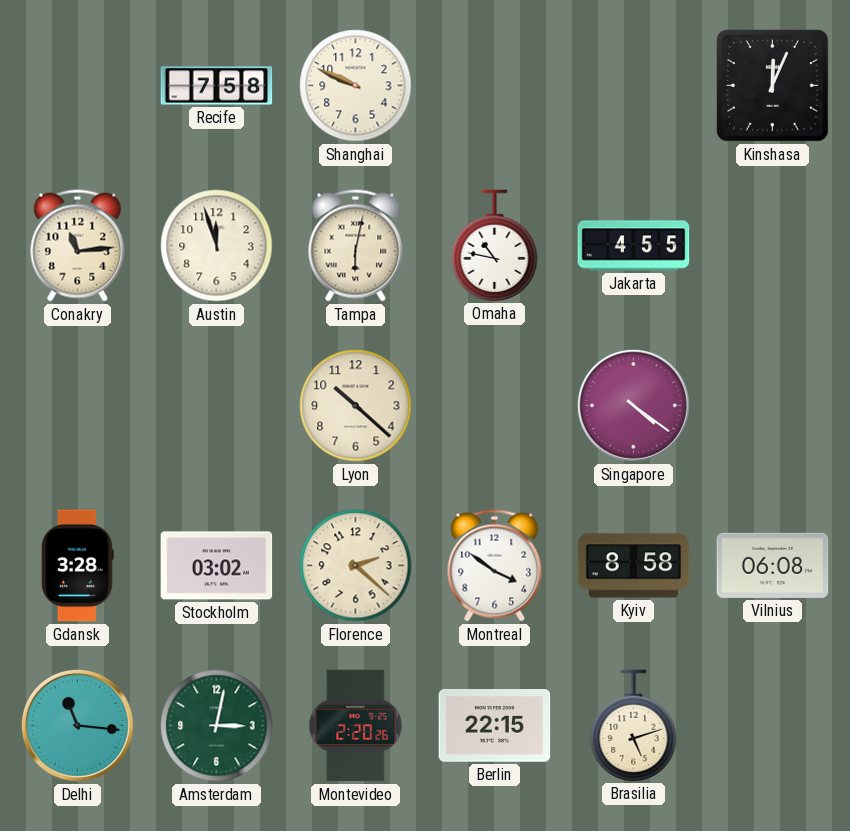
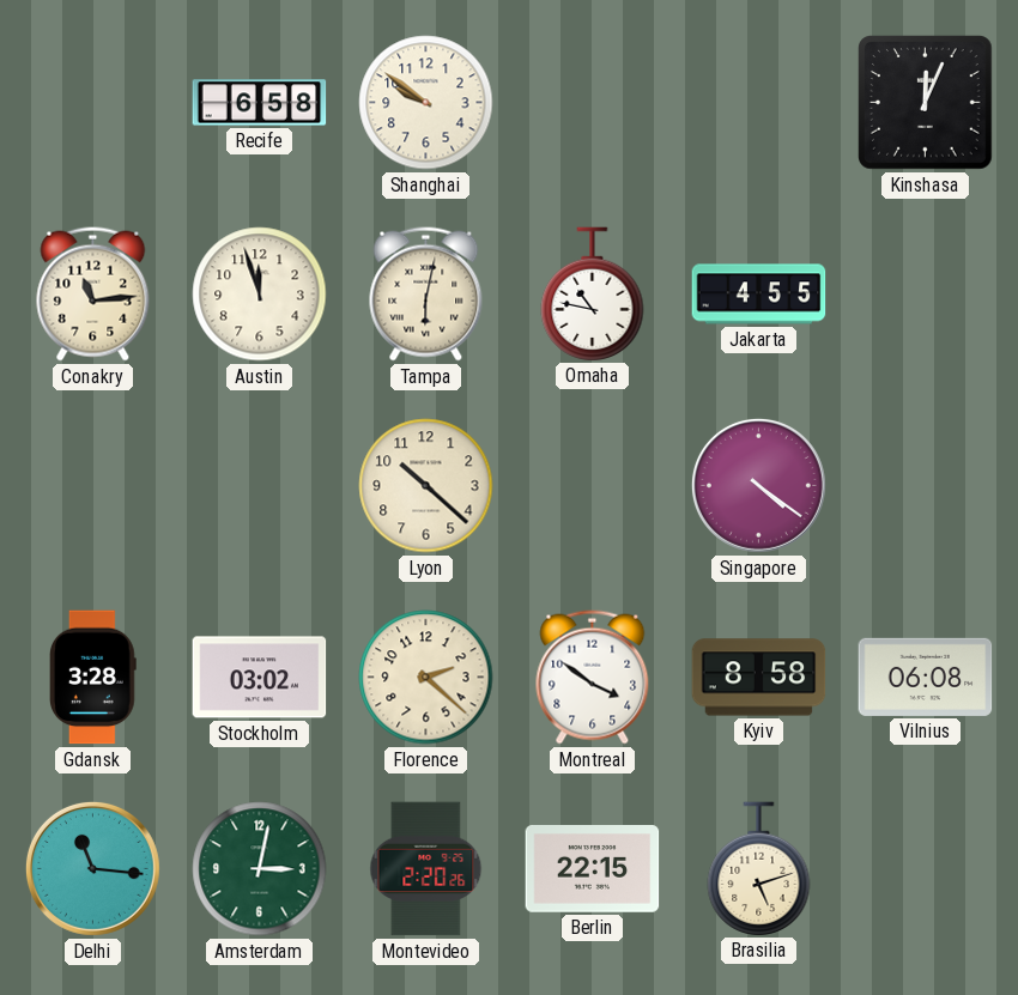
Recife: 7:58 -> 6:58
Shanghai: 9:49 -> 9:51
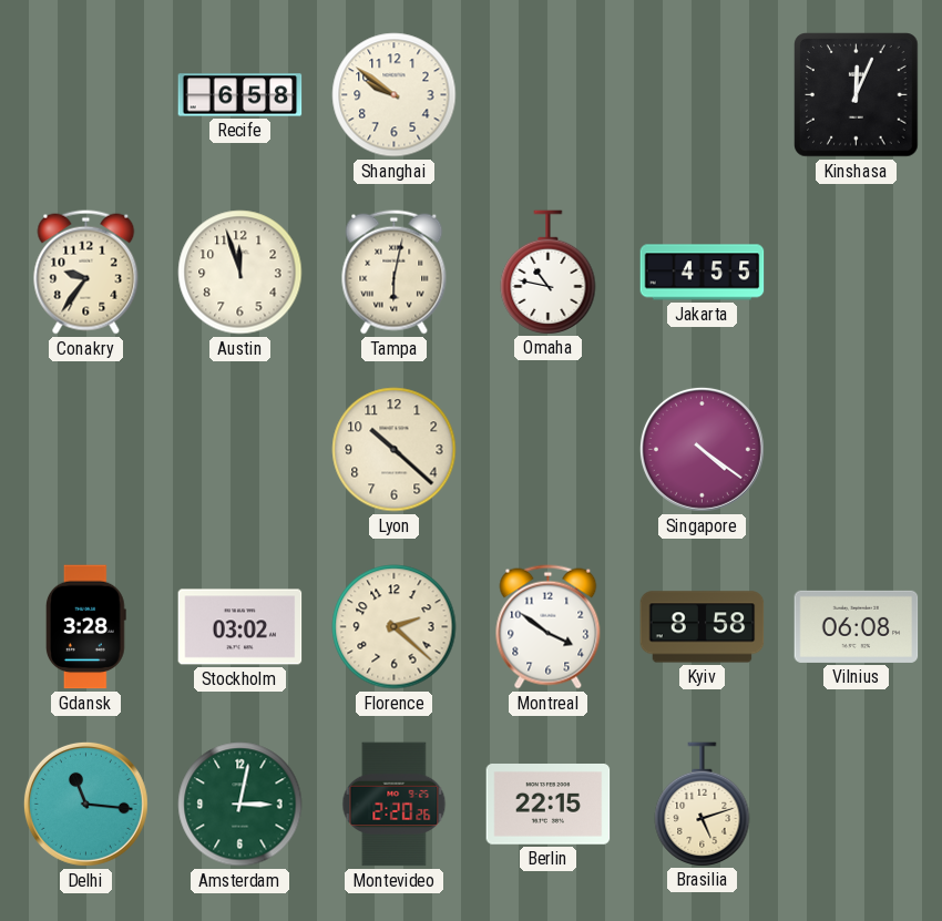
Conakry: 11:14 -> 9:36
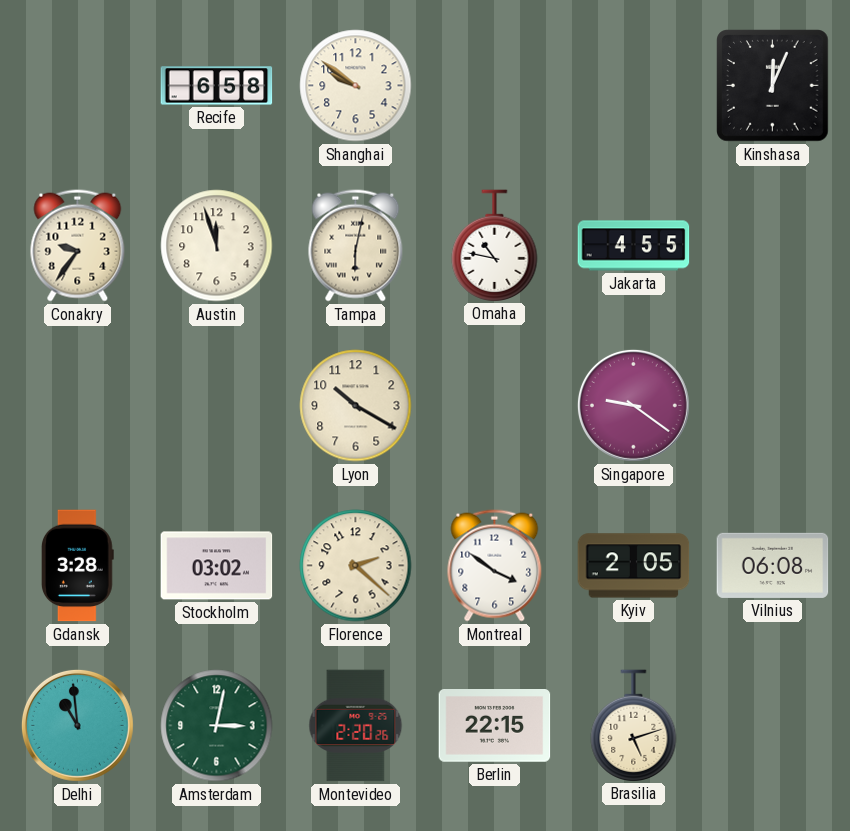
Lyon: 10:22 -> 10:20
Singapore: 4:21 -> 9:21
Kyiv: 8:58 -> 2:05
Delhi: 11:16 -> 10:59
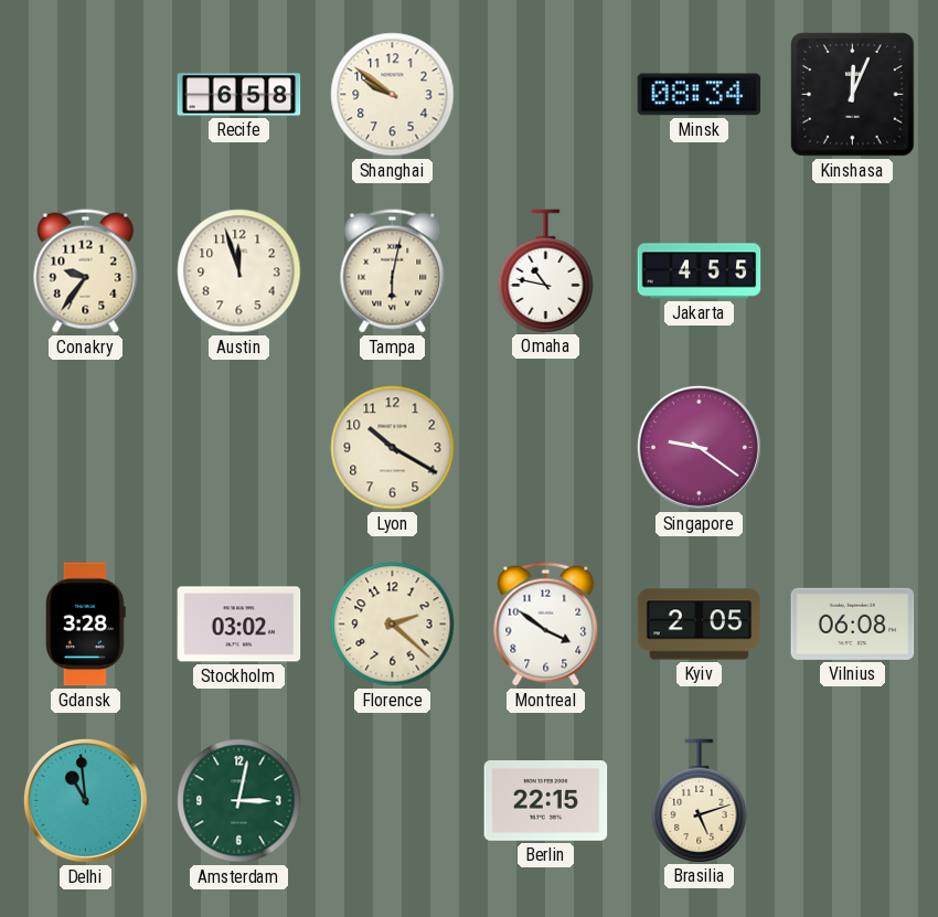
Minsk: none -> 08:34
Montevideo: 2:20 -> none
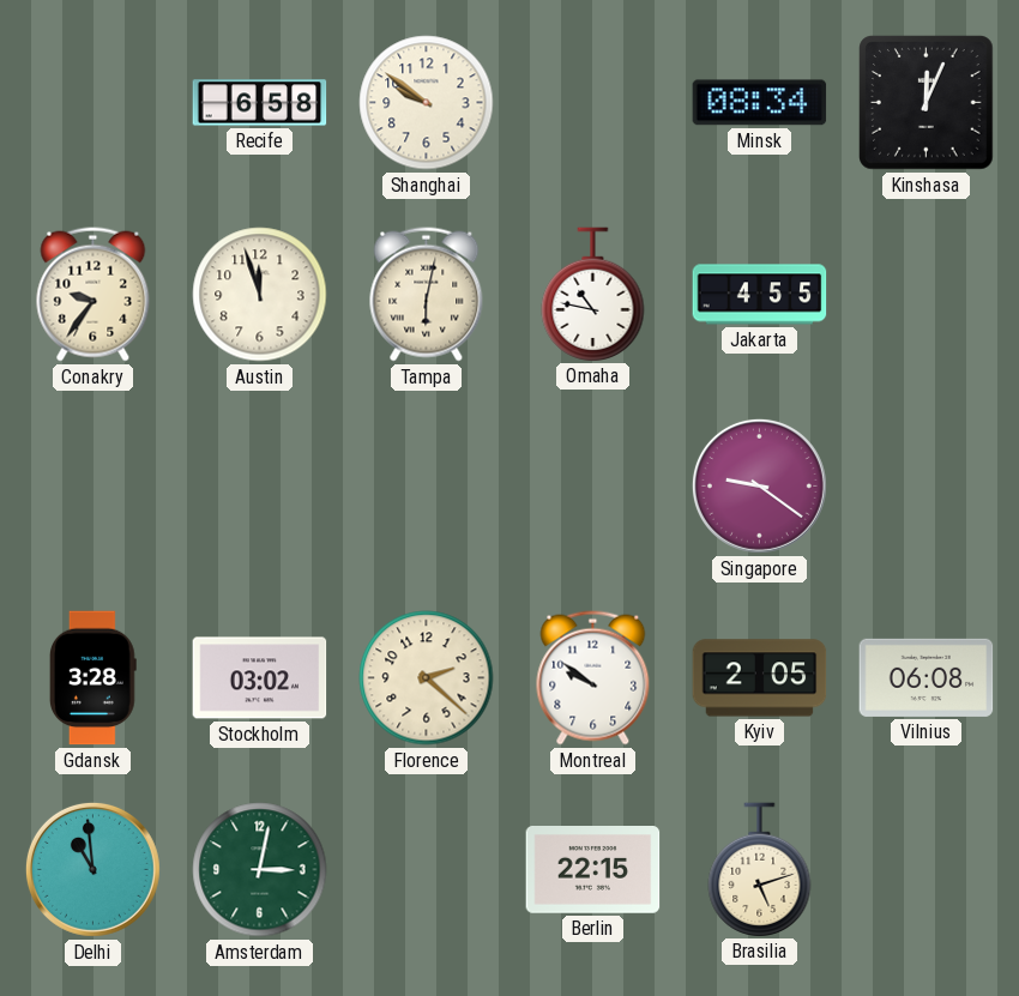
Lyon: 10:20 -> none
Montreal: 3:51 -> 9:51
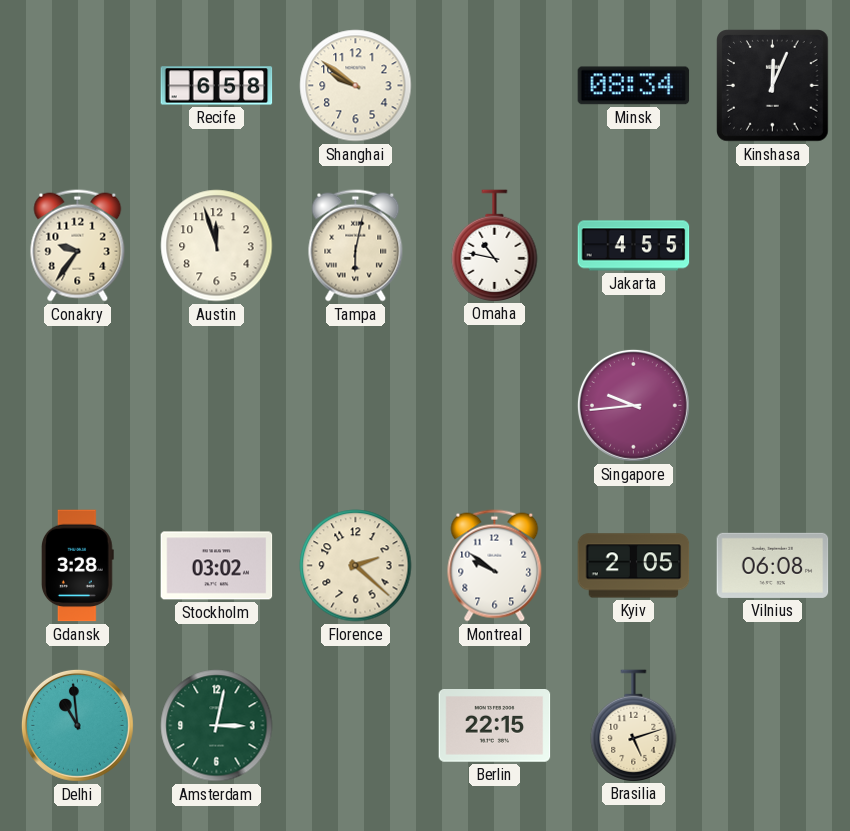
Singapore: 9:21 -> 9:44
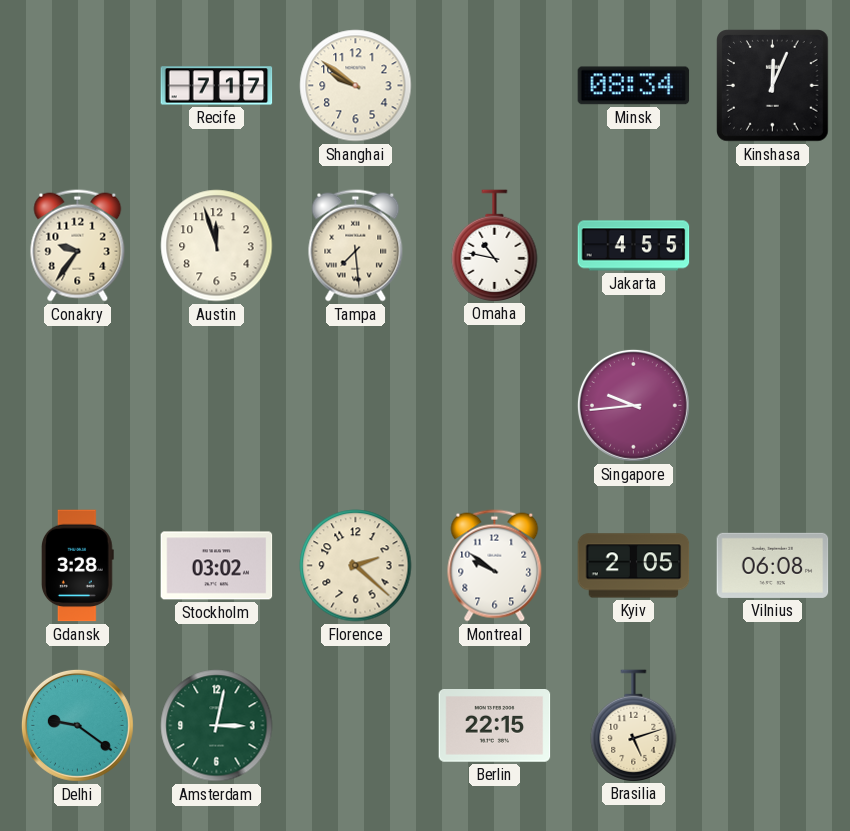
Recife: 6:58 -> 7:17
Tampa: 6:02 -> 7:29
Delhi: 10:59 -> 9:21
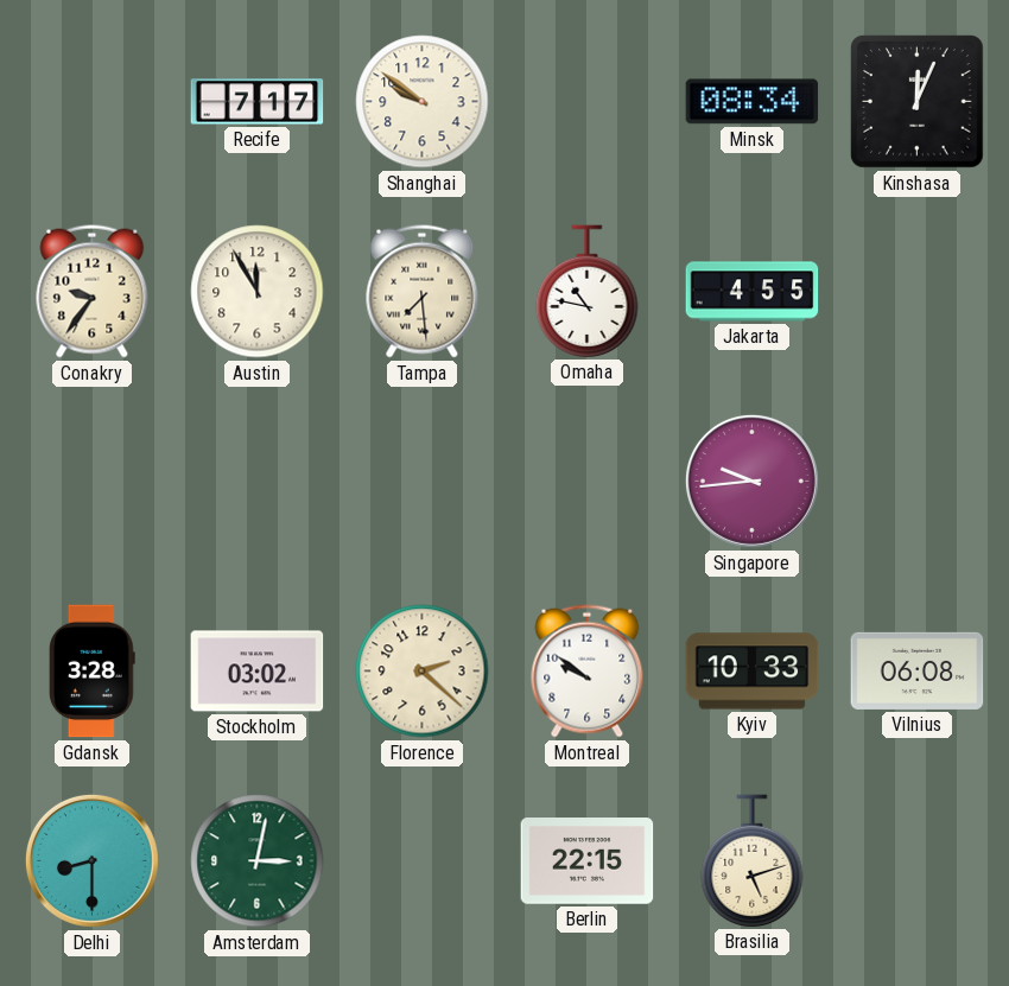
Austin: 11:57 -> 11:55
Kyiv: 2:05 -> 10:33
Delhi: 9:21 -> 8:30
